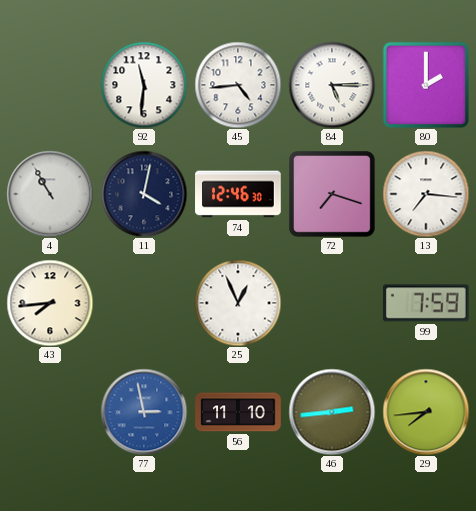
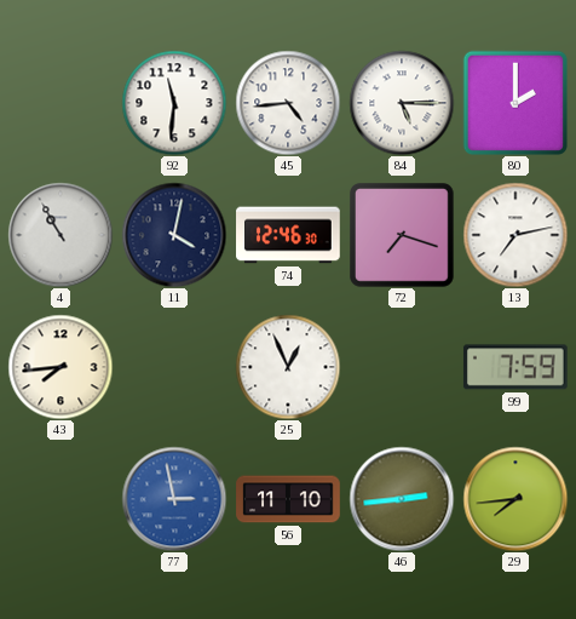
13: 7:16 -> 7:13
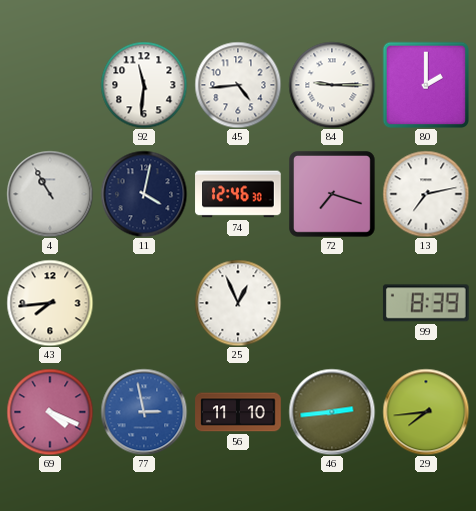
84: 5:15 -> 9:15
99: 7:59 -> 8:39
69: none -> 4:19
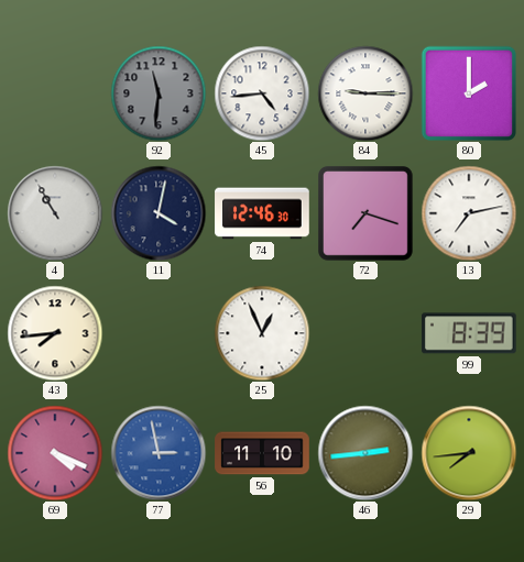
92 dial: white -> grey
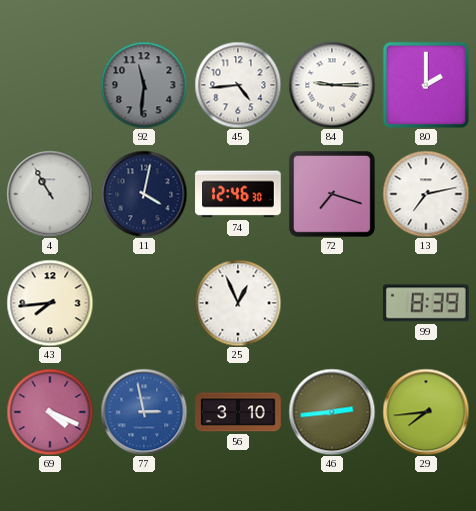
56: 11:10 -> 3:10
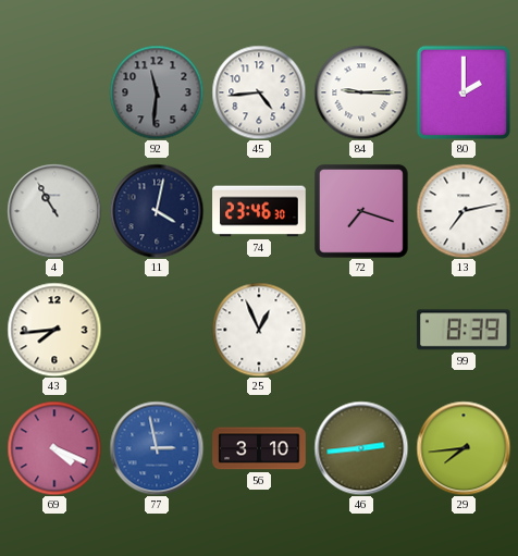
74: 12:46 -> 23:46
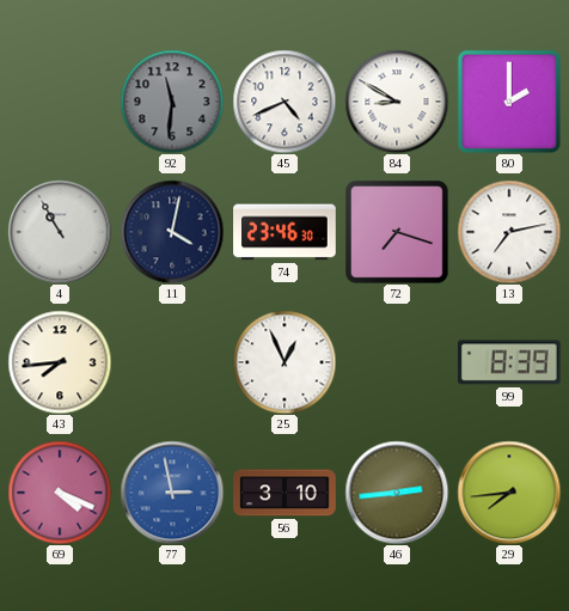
45: 4:44 -> 4:41
84: 9:15 -> 8:50
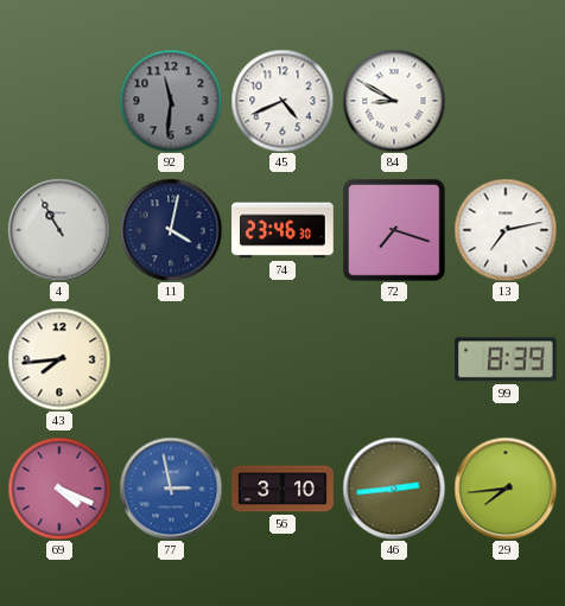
80: 2:00 -> none
25: 12:56 -> none
